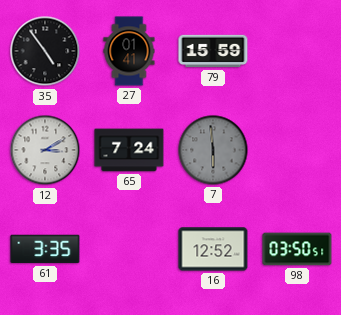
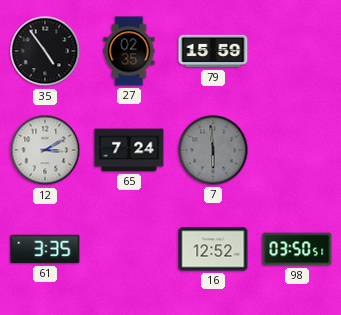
27: 01:41 -> 02:35
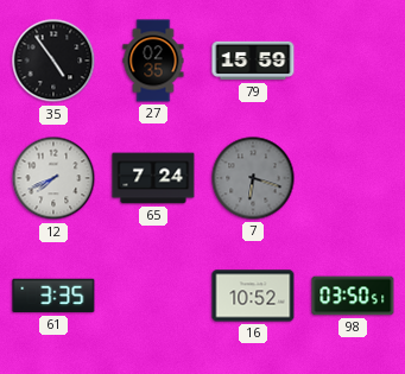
12: 3:10 -> 7:41
7: 5:59 -> 6:18
16: 12:52 -> 10:52
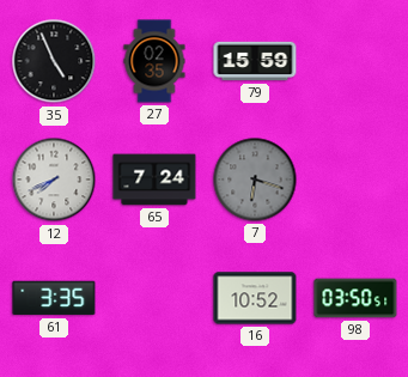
35: 4:54 -> 4:56
